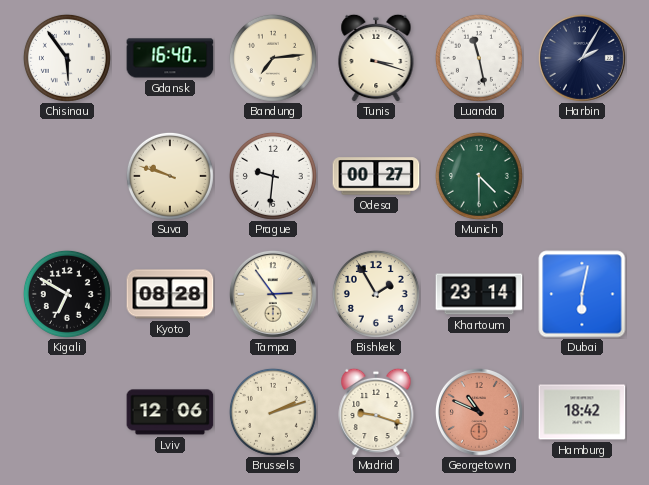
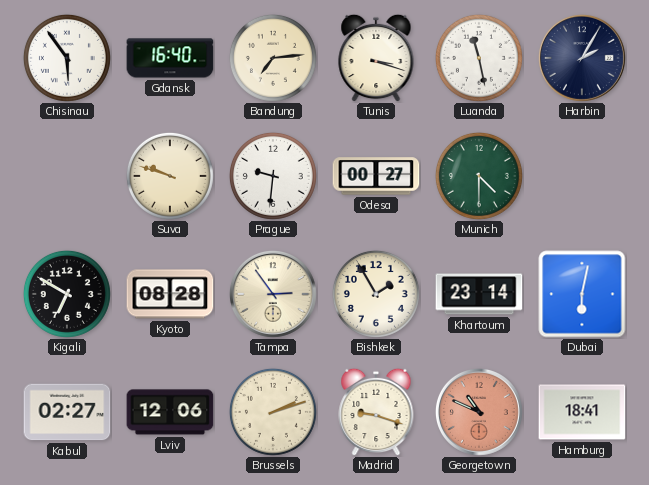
Kabul: none -> 02:27
Hamburg: 18:42 -> 18:41
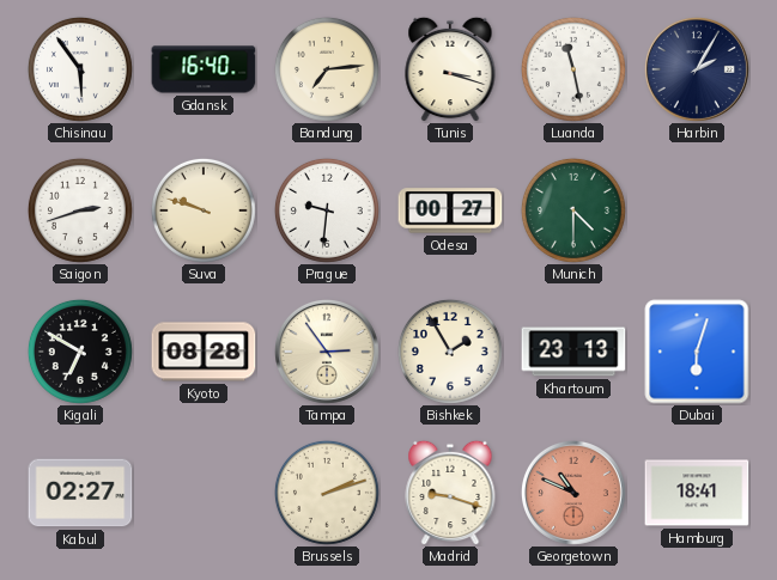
Saigon: none -> 2:42
Khartoum: 23:14 -> 23:13
Dubai: 6:02 -> 6:03
Lviv: 12:06 -> none
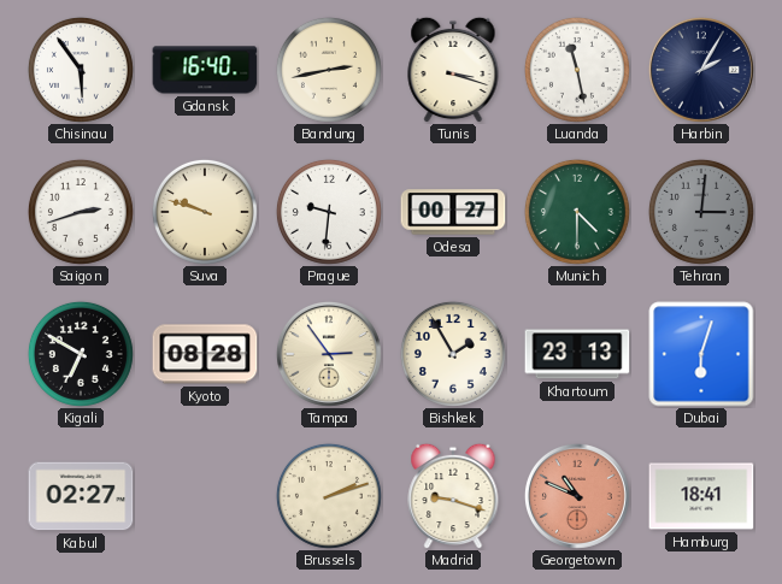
Bandung: 7:14 -> 2:43
Tehran: none -> 3:01
